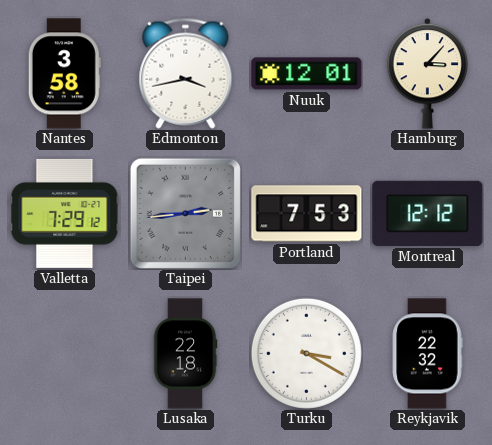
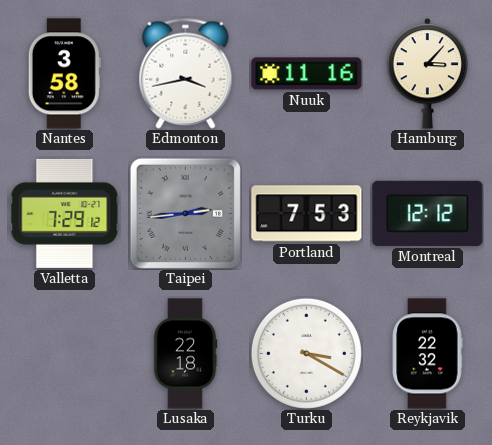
Nuuk: 12:01 -> 11:16
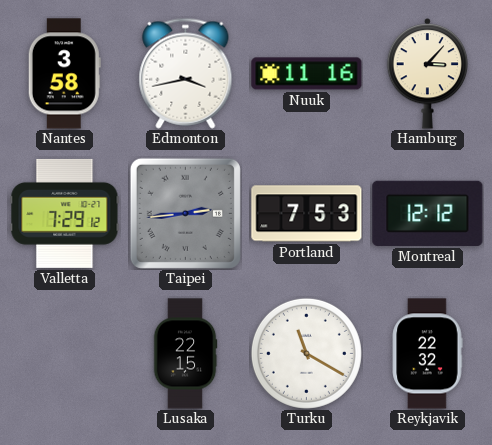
Lusaka: 22:18 -> 22:15
Turku: 3:20 -> 11:20
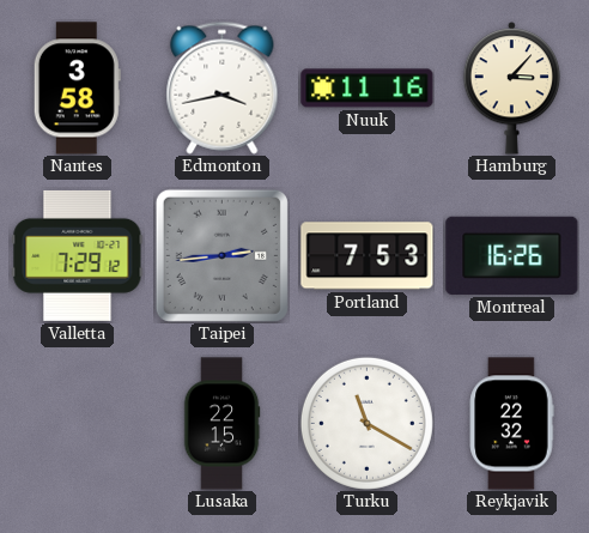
Montreal: 12:12 -> 16:26
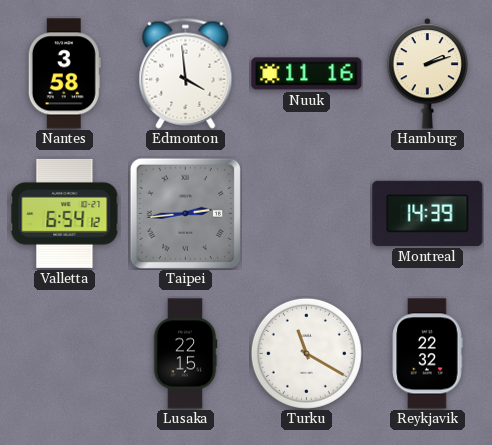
Edmonton: 3:43 -> 3:59
Hamburg: 3:07 -> 2:12
Valletta: 7:29 -> 6:54
Portland: 7:53 -> none
Montreal: 16:26 -> 14:39
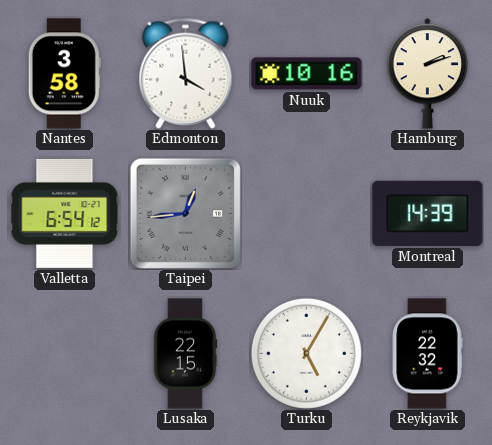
Nuuk: 11:16 -> 10:16
Taipei: 2:44 -> 12:44
Turku: 11:20 -> 5:05
